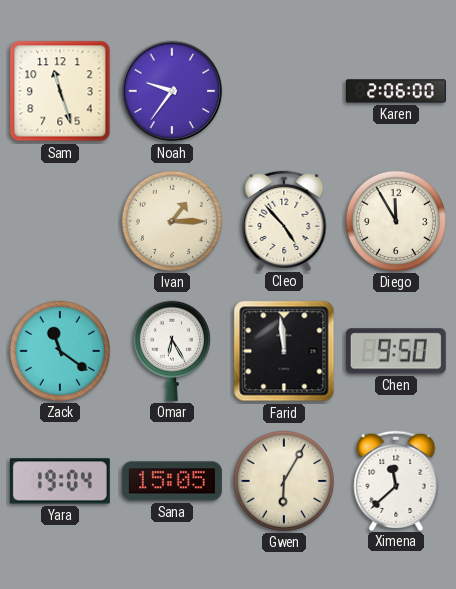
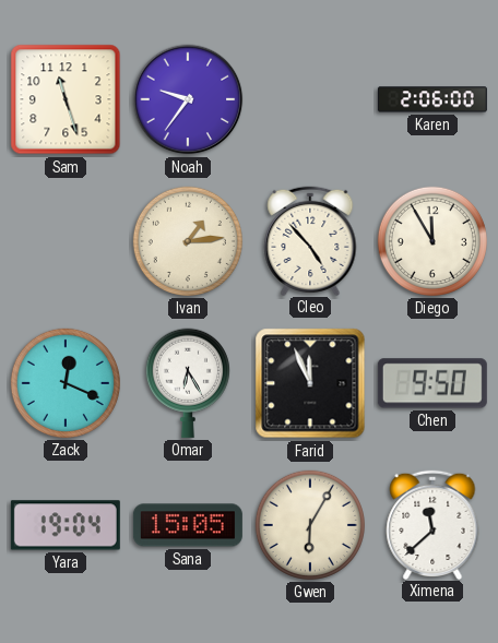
Ivan: 1:15 -> 1:14
Zack: 11:21 -> 12:19
Farid: 11:59 -> 11:56
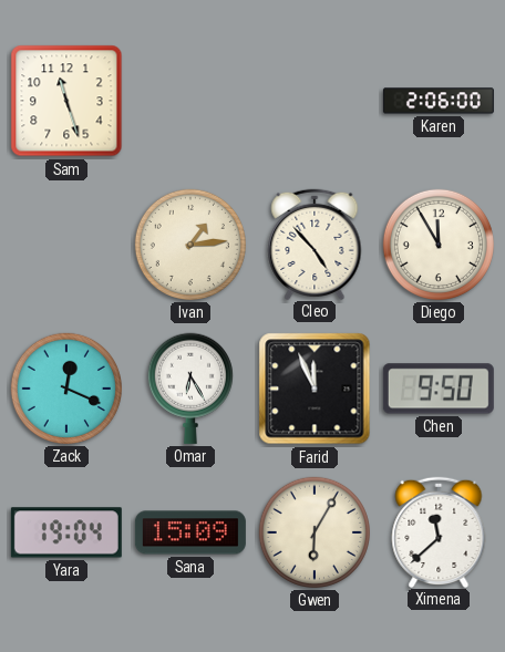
Noah: 9:36 -> none
Sana: 15:05 -> 15:09
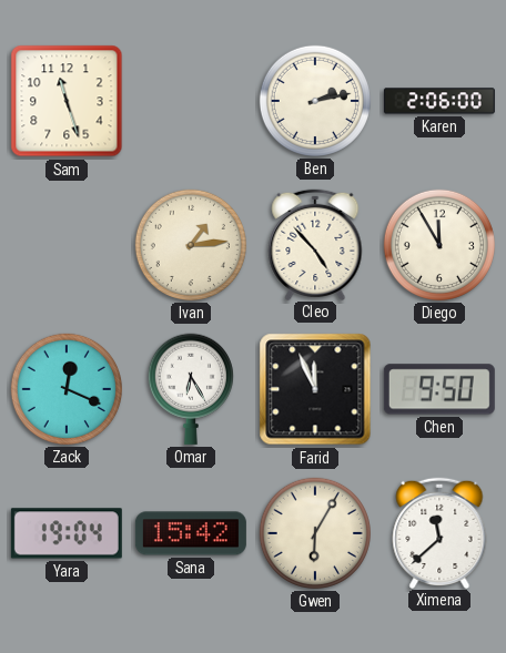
Ben: none -> 2:13
Sana: 15:09 -> 15:42
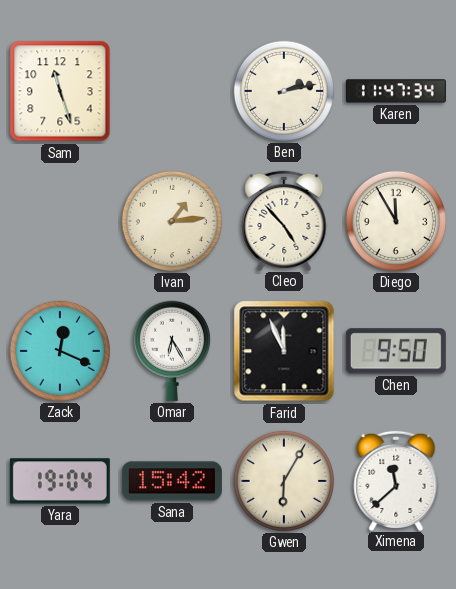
Karen: 2:06 -> 11:47
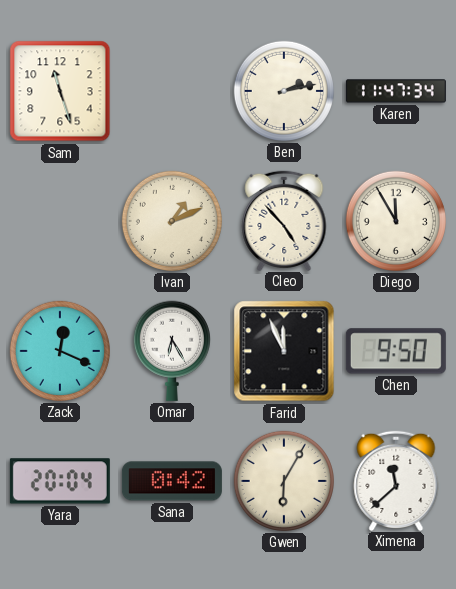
Ivan: 1:14 -> 1:11
Yara: 19:04 -> 20:04
Sana: 15:42 -> 0:42
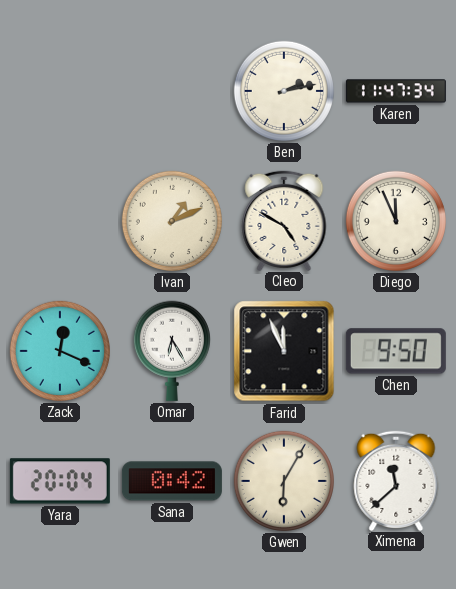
Sam: 11:27 -> none
Cleo: 4:53 -> 4:50
Diego: 11:55 -> 11:56
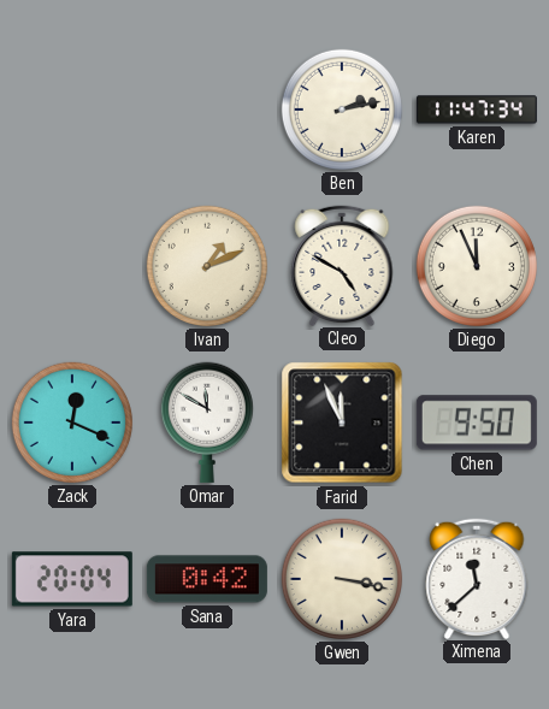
Omar: 6:25 -> 11:50
Gwen: 6:05 -> 3:17
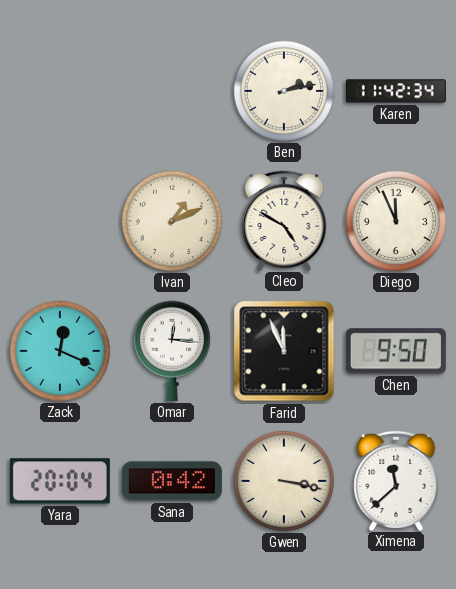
Karen: 11:47 -> 11:42
Omar: 11:50 -> 12:16
